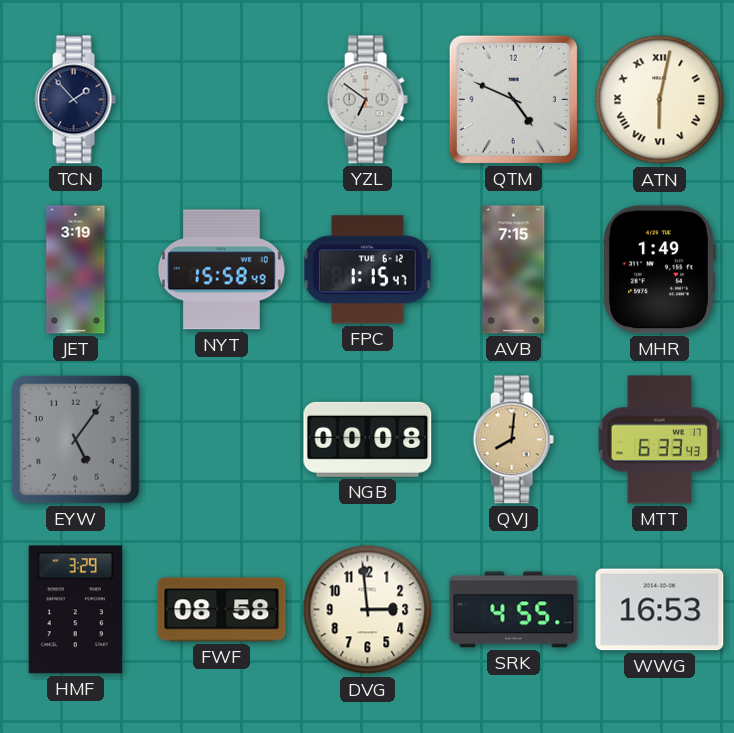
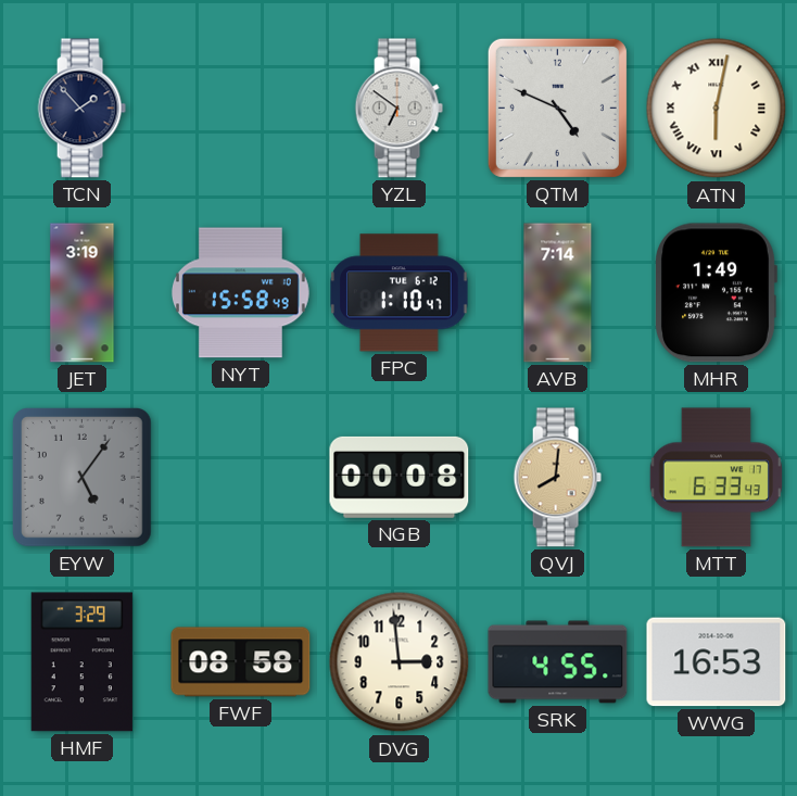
FPC: 1:15 -> 1:10
AVB: 7:15 -> 7:14
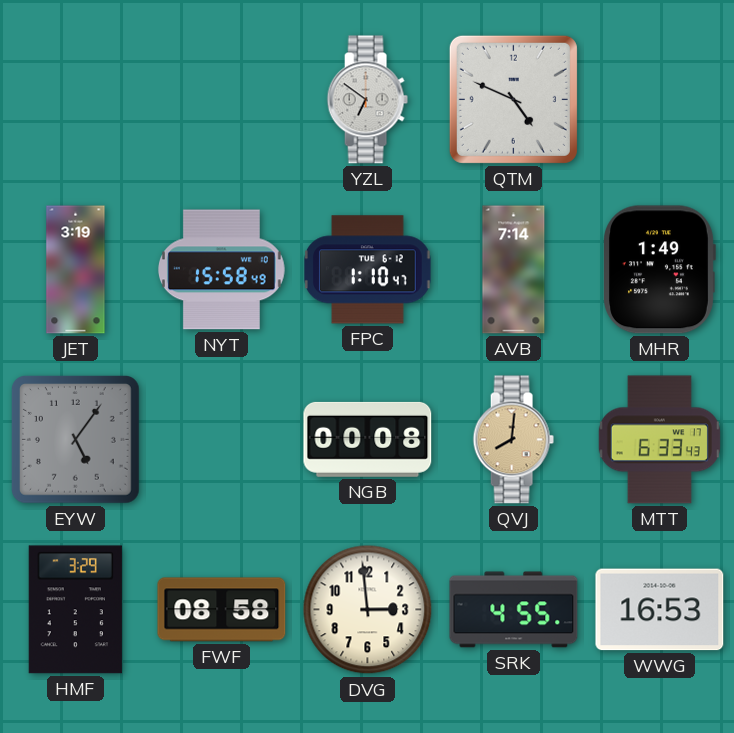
TCN: 1:53 -> none
ATN: 6:02 -> none
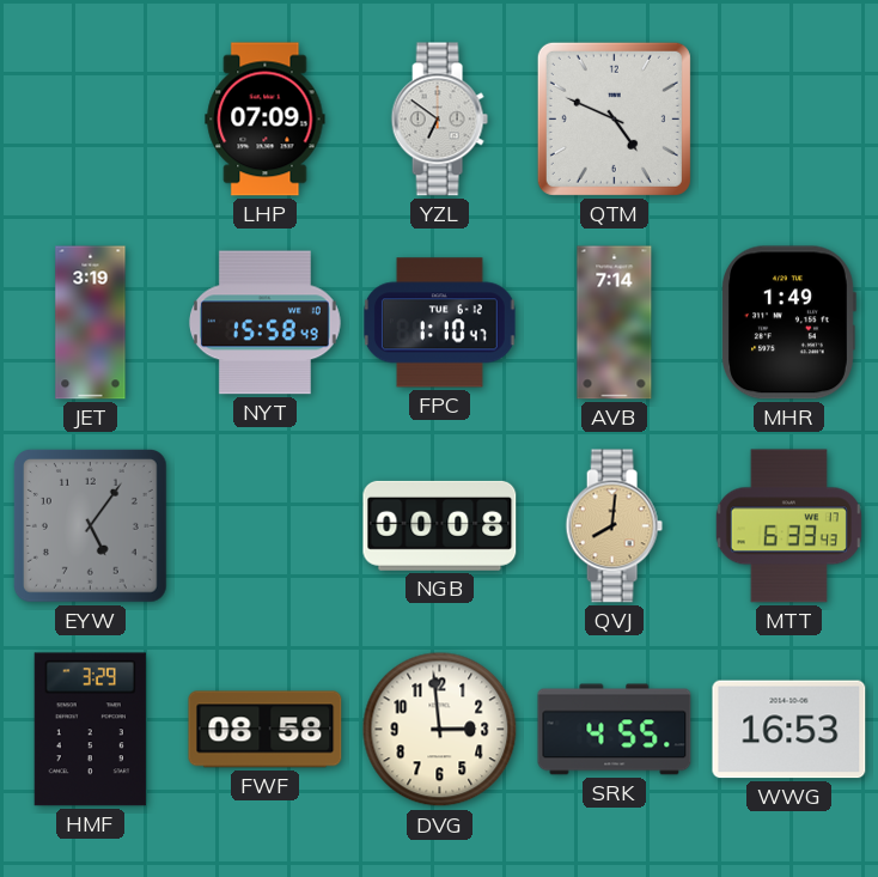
LHP: none -> 07:09
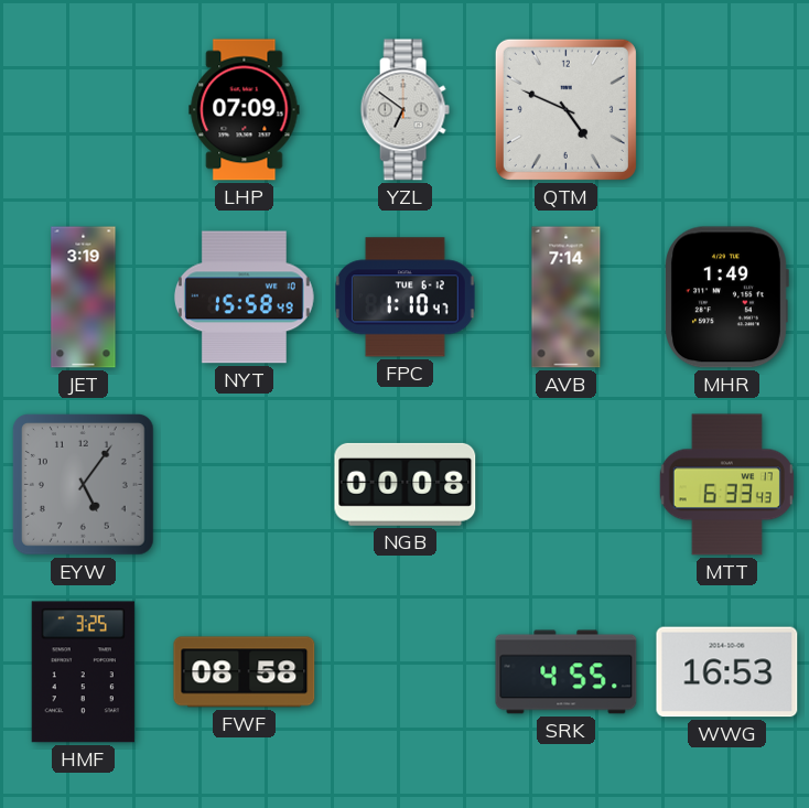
QVJ: 8:01 -> none
HMF: 3:29 -> 3:25
DVG: 2:59 -> none
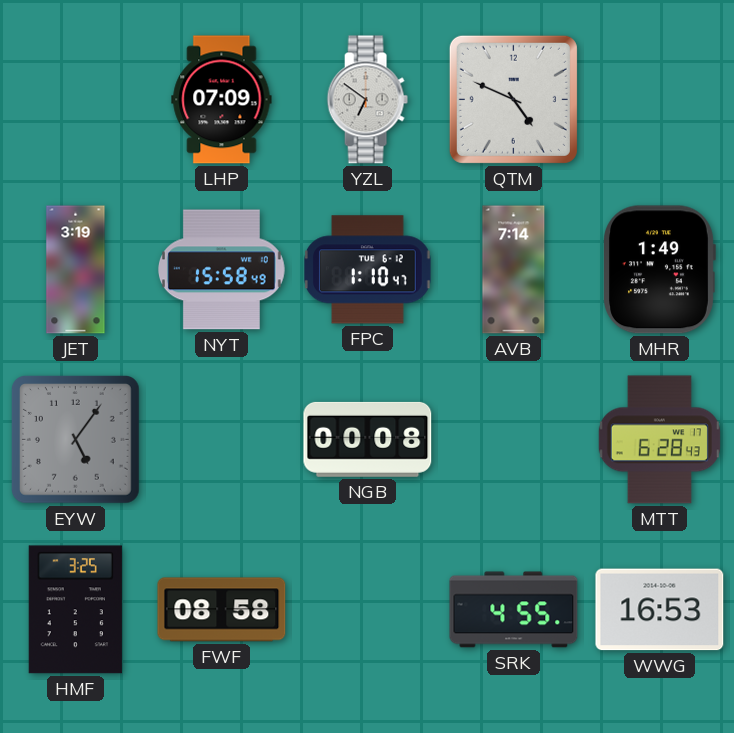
MTT: 6:33 -> 6:28
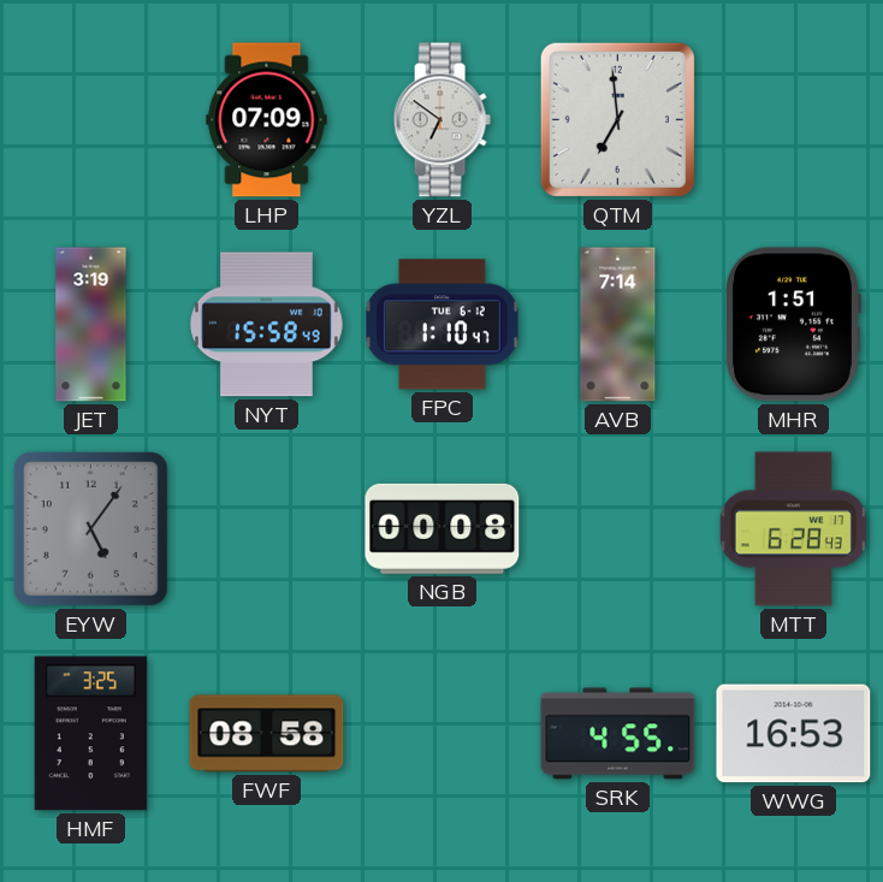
QTM: 4:49 -> 6:59
MHR: 1:49 -> 1:51
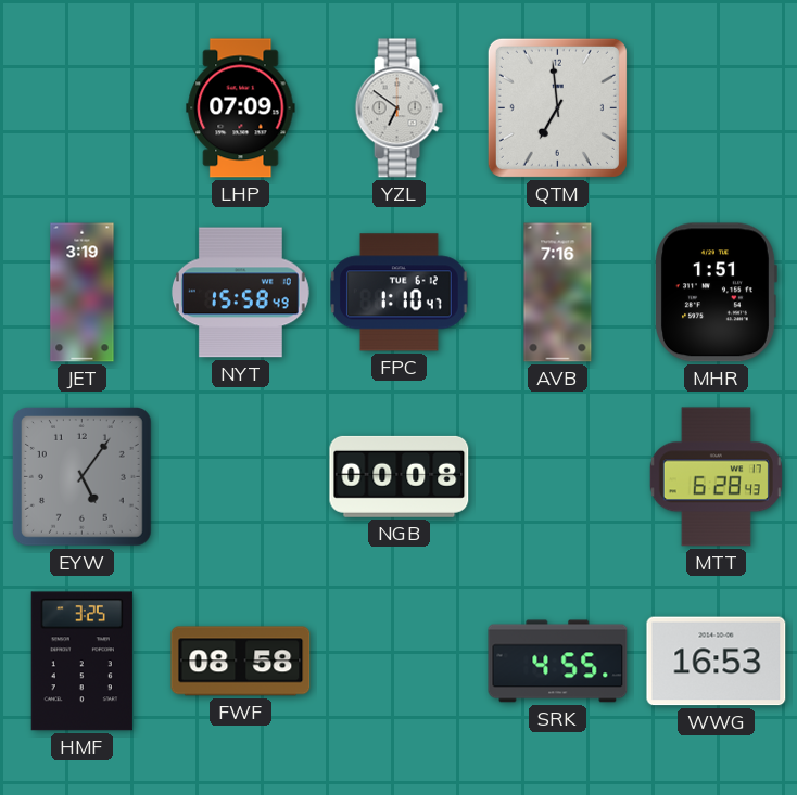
AVB: 7:14 -> 7:16
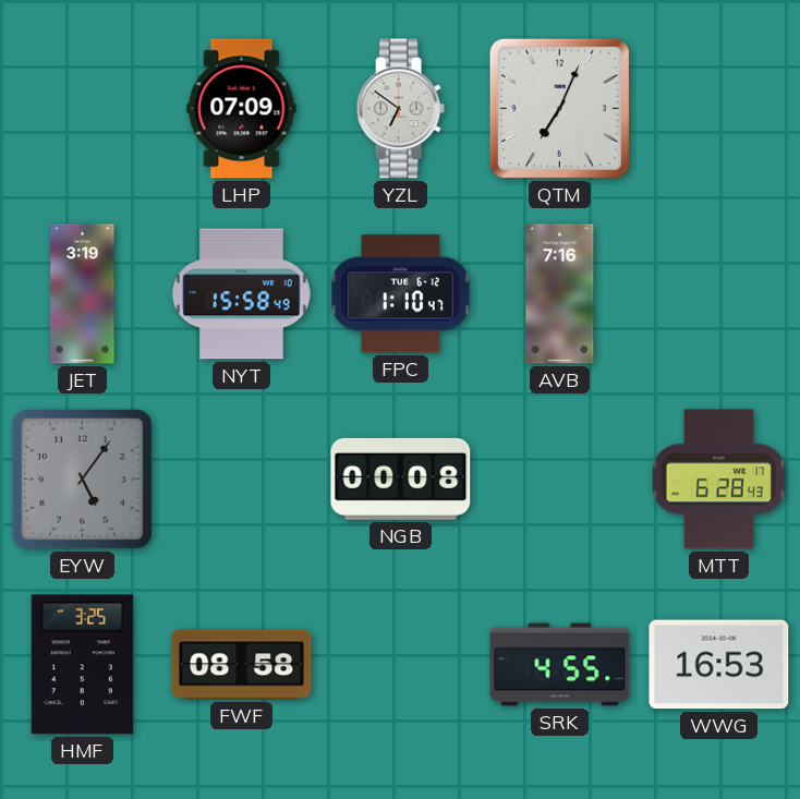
QTM: 6:59 -> 7:04
MHR: 1:51 -> none
